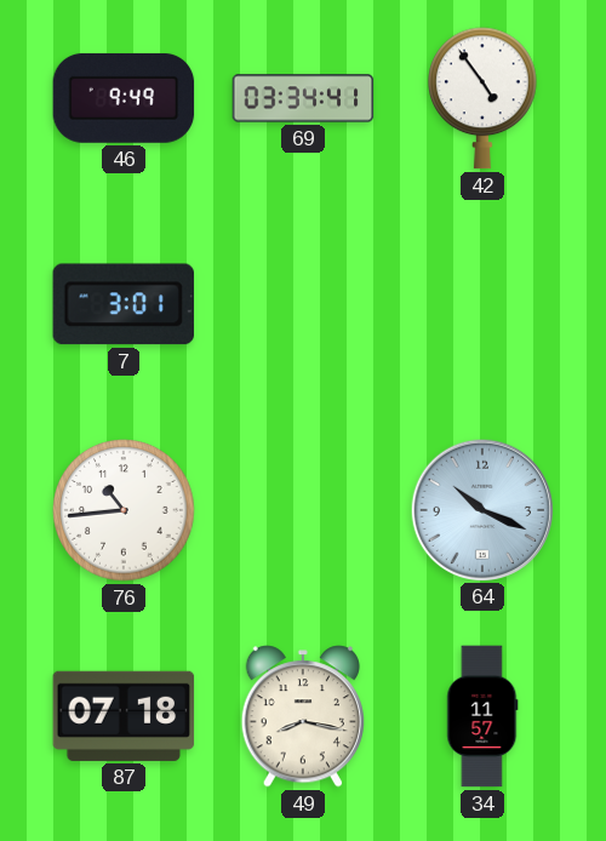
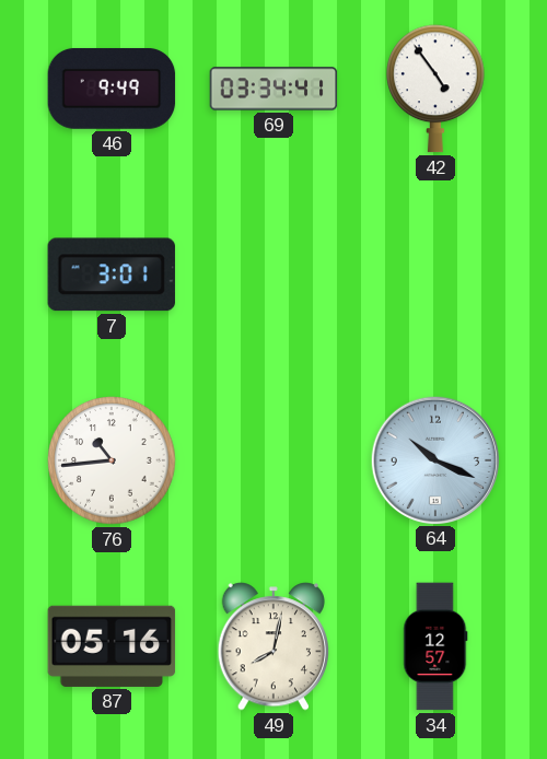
87: 07:18 -> 05:16
49: 8:17 -> 8:02
34: 11:57 -> 12:57
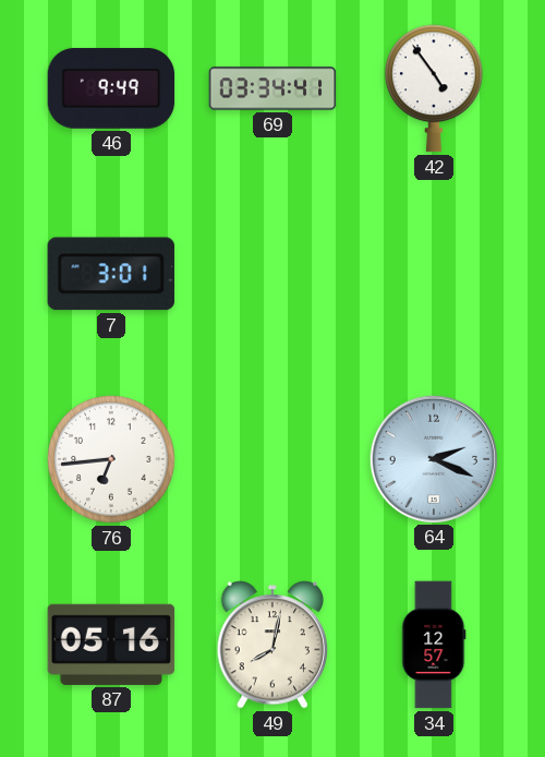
76: 10:44 -> 6:44
64: 10:19 -> 2:19
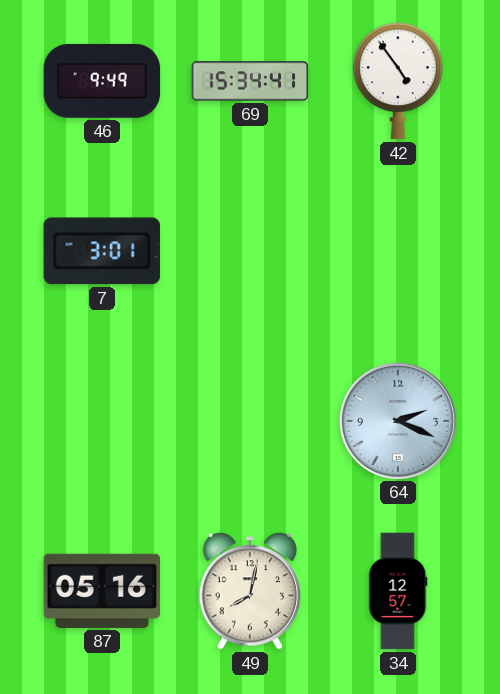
69: 03:34 -> 15:34
76: 6:44 -> none
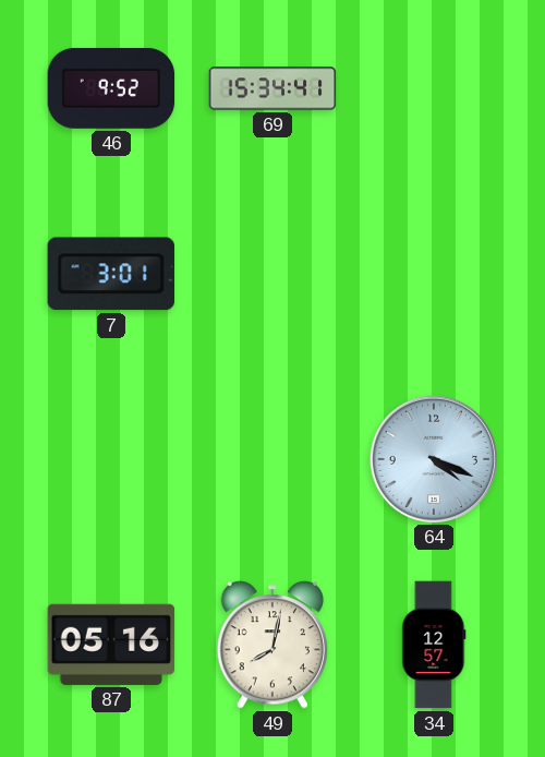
46: 9:49 -> 9:52
42: 4:54 -> none
64: 2:19 -> 4:19
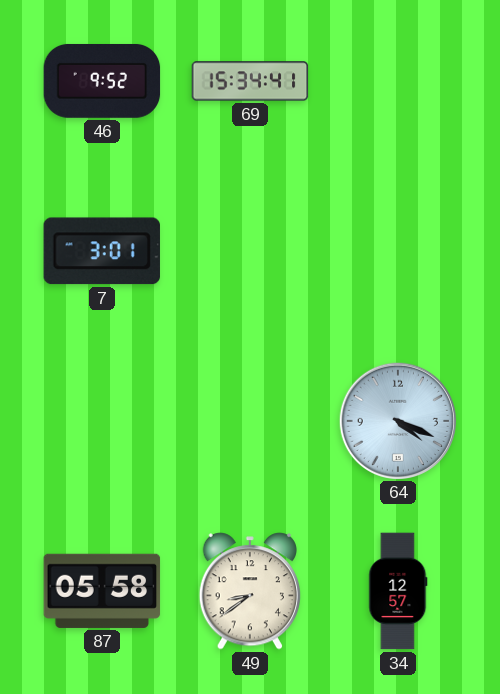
87: 05:16 -> 05:58
49: 8:02 -> 8:39
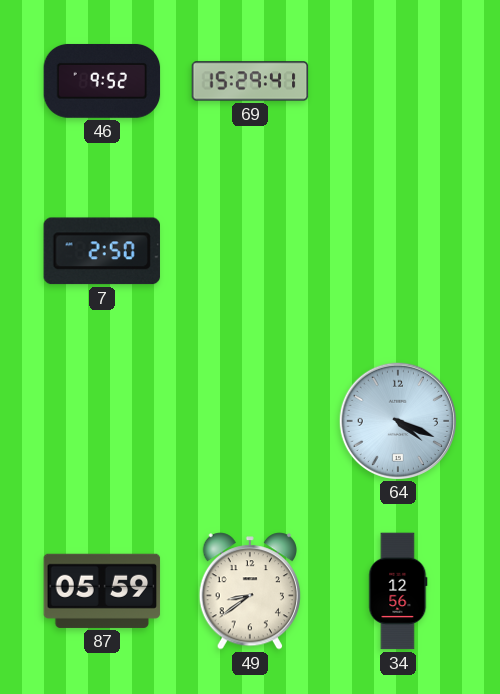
69: 15:34 -> 15:29
7: 3:01 -> 2:50
87: 05:58 -> 05:59
34: 12:57 -> 12:56
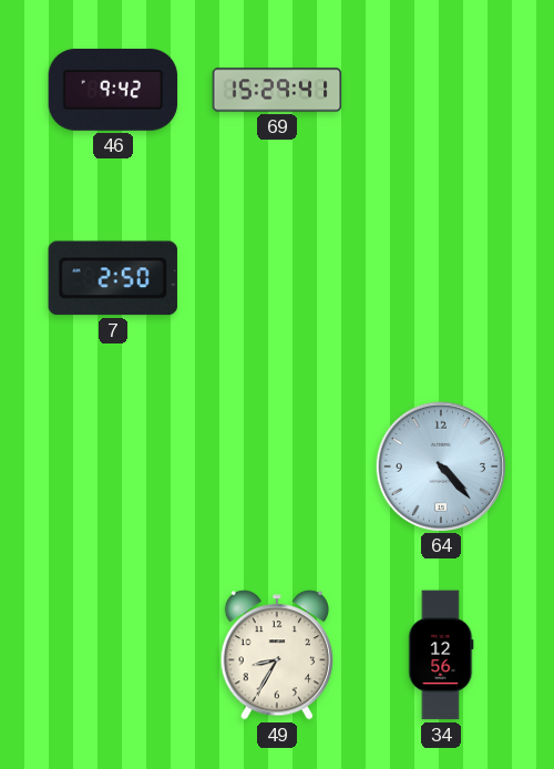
46: 9:52 -> 9:42
64: 4:19 -> 4:23
87: 05:59 -> none
49: 8:39 -> 8:35
